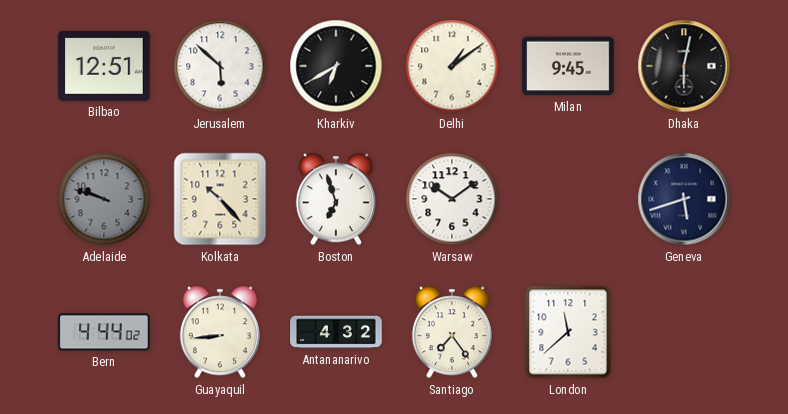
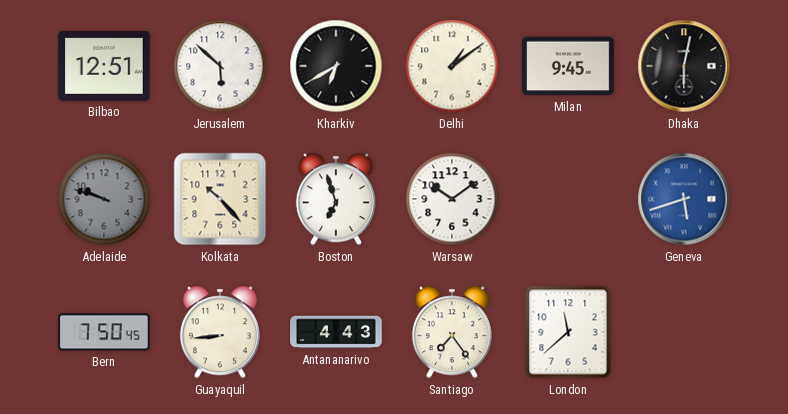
Geneva dial: navy -> blue
Bern: 4:44 -> 7:50
Antananarivo: 4:32 -> 4:43
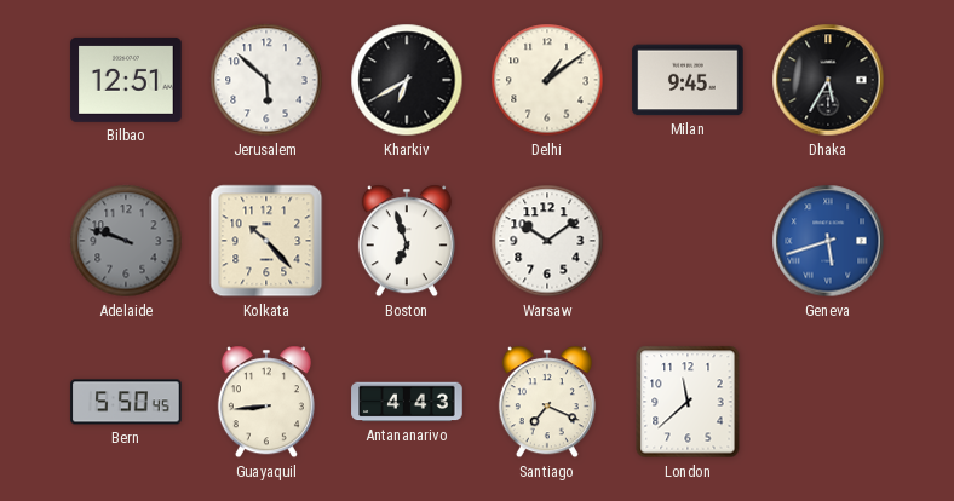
Dhaka: 6:02 -> 5:35
Bern: 7:50 -> 5:50
Santiago: 7:24 -> 7:19
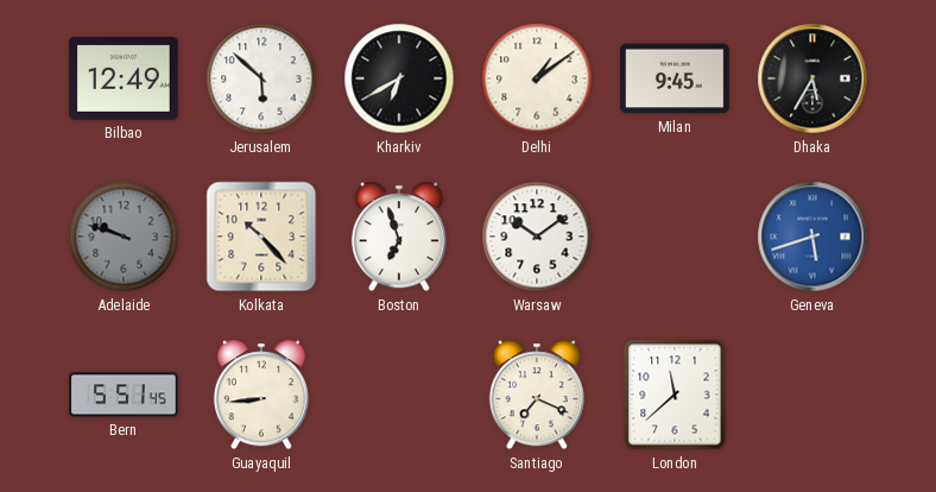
Bilbao: 12:51 -> 12:49
Bern: 5:50 -> 5:51
Antananarivo: 4:43 -> none
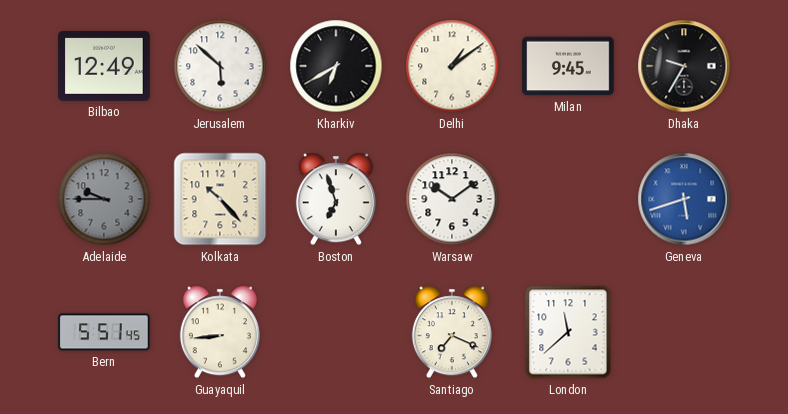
Dhaka: 5:35 -> 9:35
Adelaide: 9:48 -> 9:45
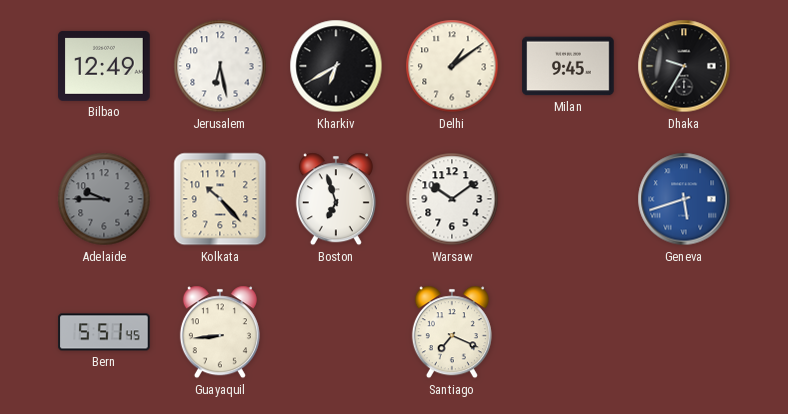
Jerusalem: 5:52 -> 6:28
London: 11:38 -> none
